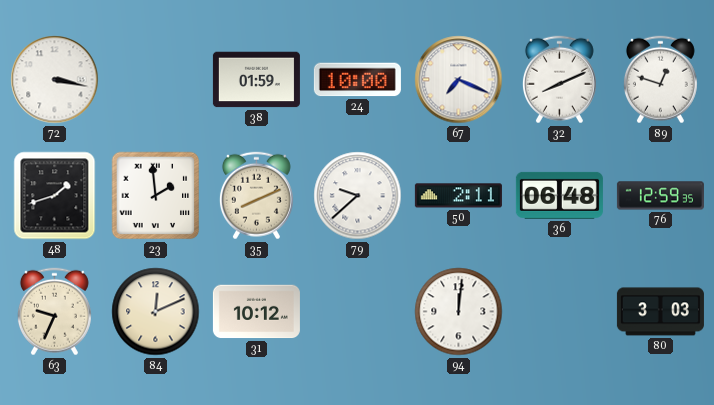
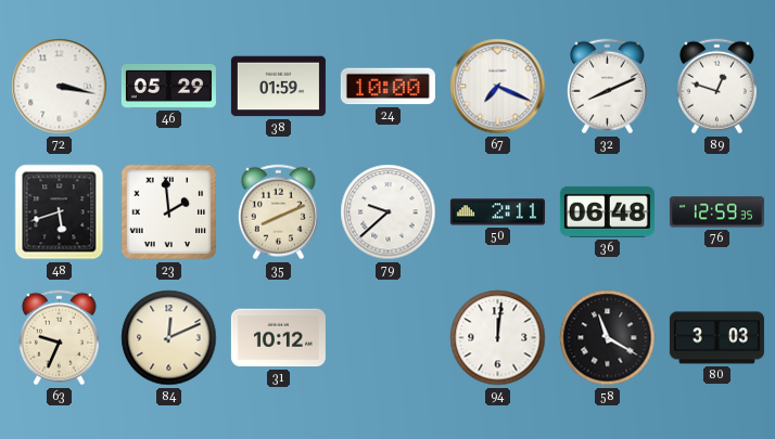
46: none -> 05:29
48: 1:42 -> 5:42
58: none -> 11:20
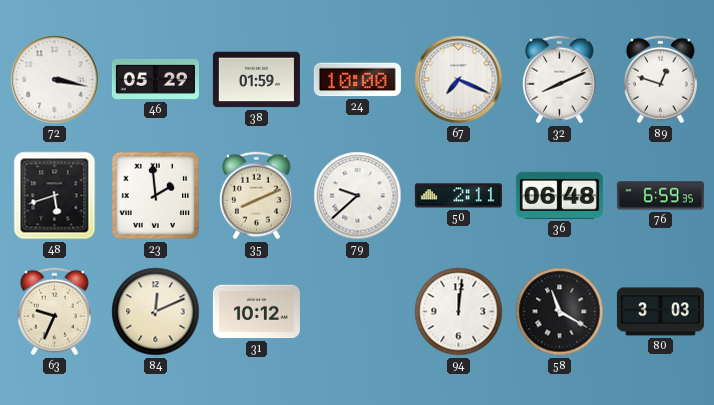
76: 12:59 -> 6:59
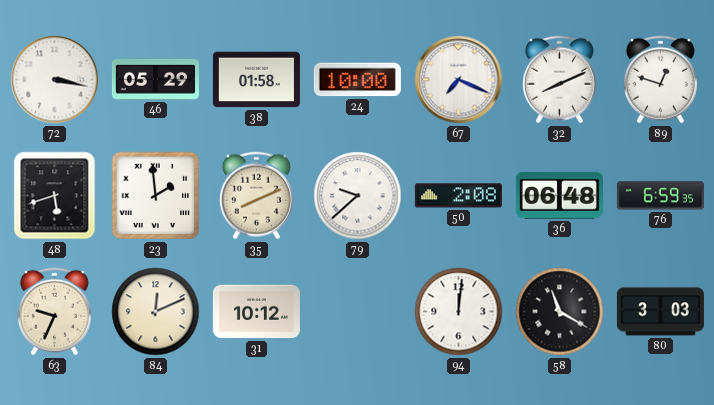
38: 01:59 -> 01:58
50: 2:11 -> 2:08
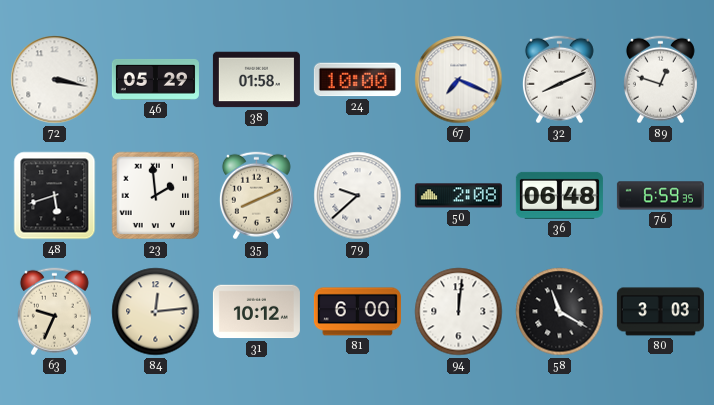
84: 12:11 -> 12:14
81: none -> 6:00
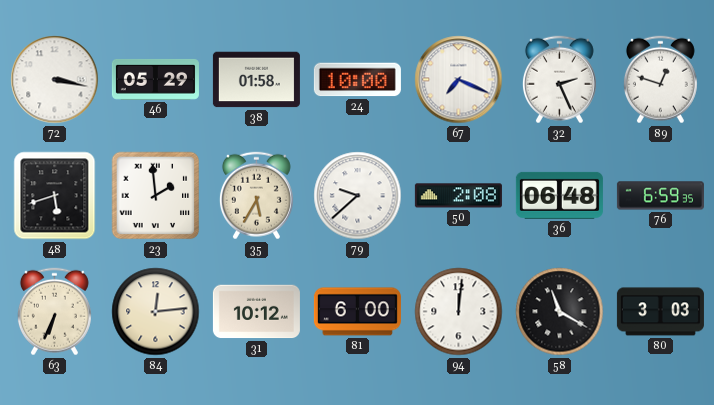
32: 8:11 -> 2:26
35: 8:11 -> 5:35
63: 9:34 -> 6:34
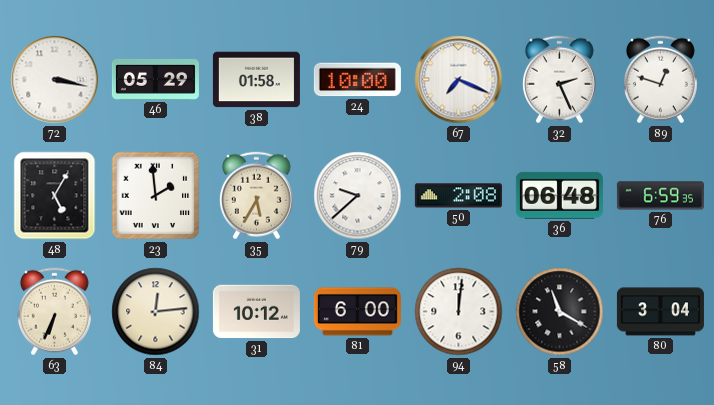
48: 5:42 -> 5:05
80: 3:03 -> 3:04
